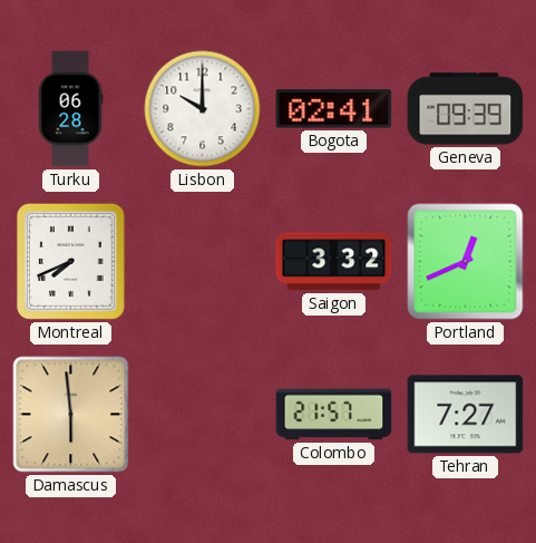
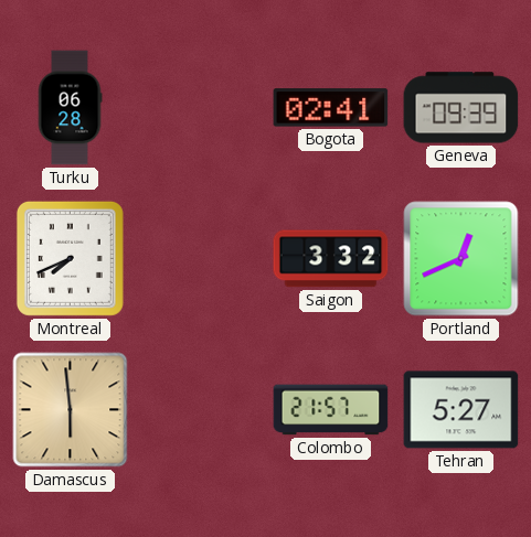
Lisbon: 10:00 -> none
Tehran: 7:27 -> 5:27
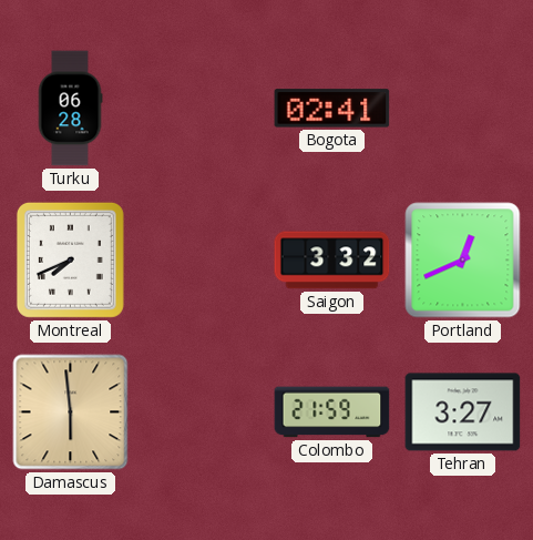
Geneva: 09:39 -> none
Colombo: 21:57 -> 21:59
Tehran: 5:27 -> 3:27
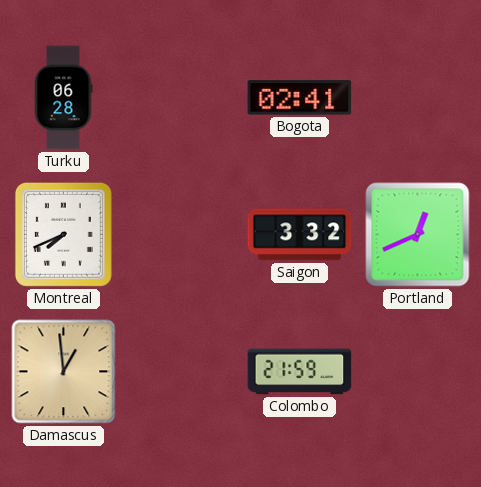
Damascus: 5:59 -> 12:59
Tehran: 3:27 -> none
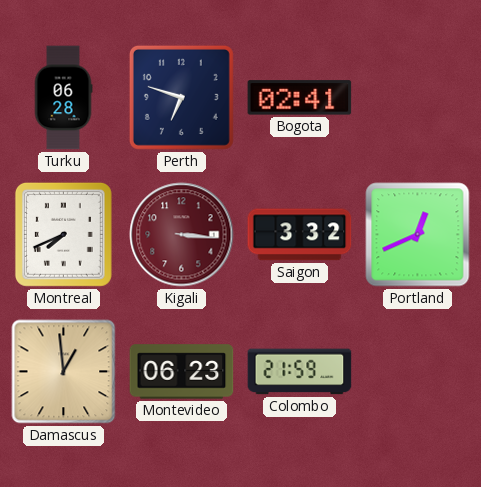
Perth: none -> 6:48
Kigali: none -> 3:16
Montevideo: none -> 06:23
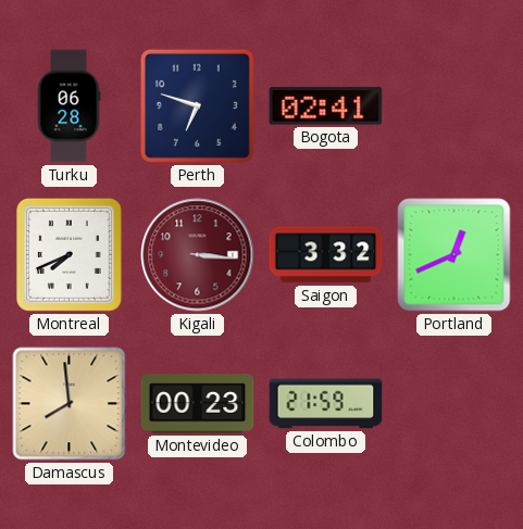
Damascus: 12:59 -> 7:59
Montevideo: 06:23 -> 00:23
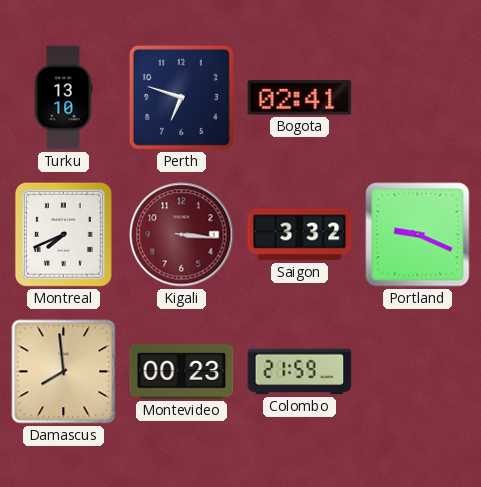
Turku: 06:28 -> 13:10
Portland: 12:41 -> 9:19
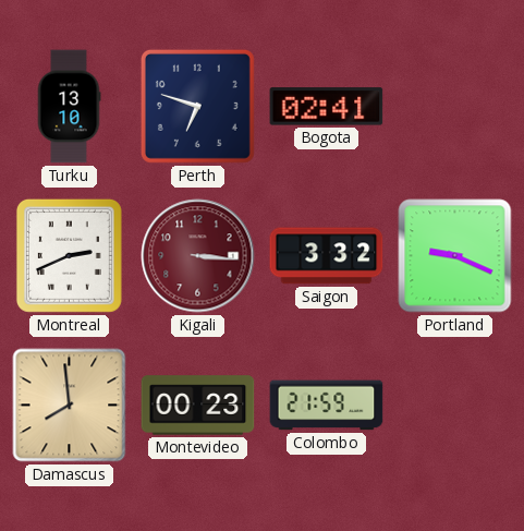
Montreal: 7:41 -> 2:41
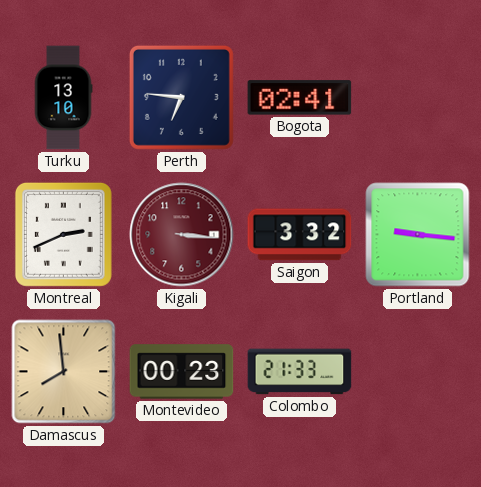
Perth: 6:48 -> 6:46
Portland: 9:19 -> 9:16
Colombo: 21:59 -> 21:33
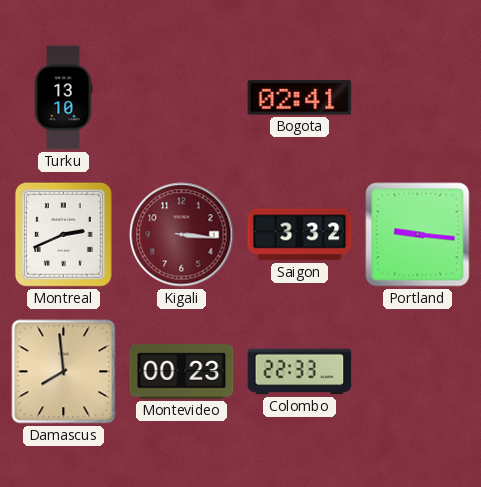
Perth: 6:46 -> none
Colombo: 21:33 -> 22:33
